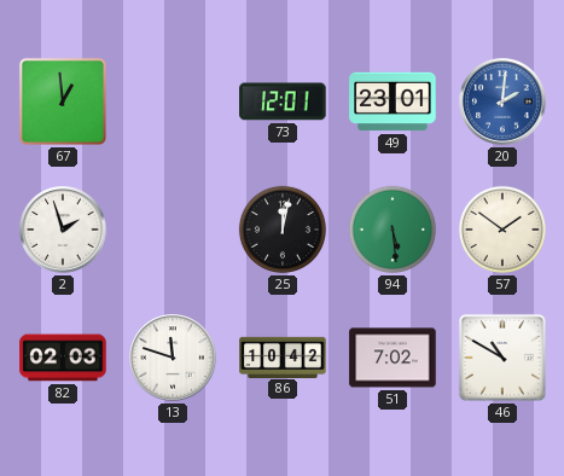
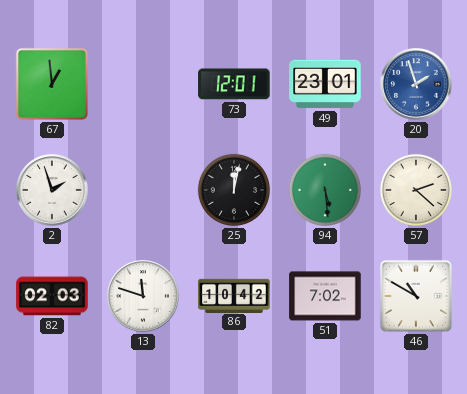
20: 2:01 -> 1:57
57: 1:51 -> 2:22
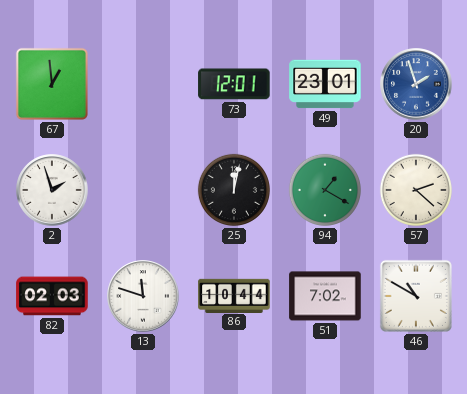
94: 5:29 -> 1:20
86: 10:42 -> 10:44
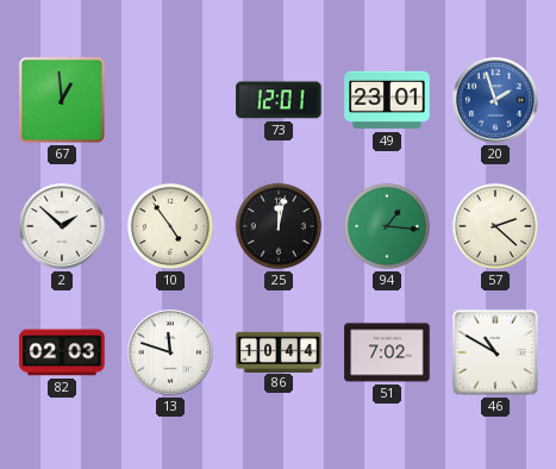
2: 1:57 -> 1:52
10: none -> 4:54
94: 1:20 -> 1:16
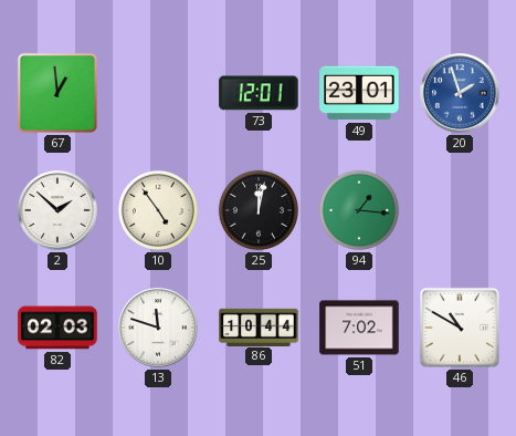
57: 2:22 -> none
